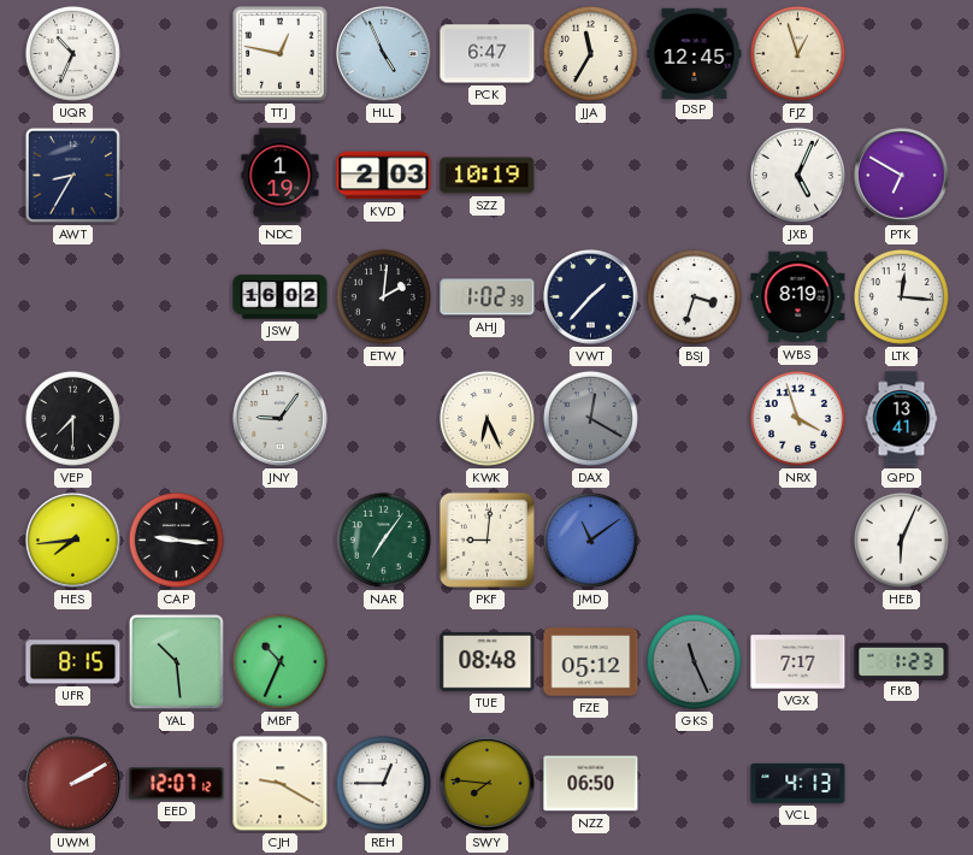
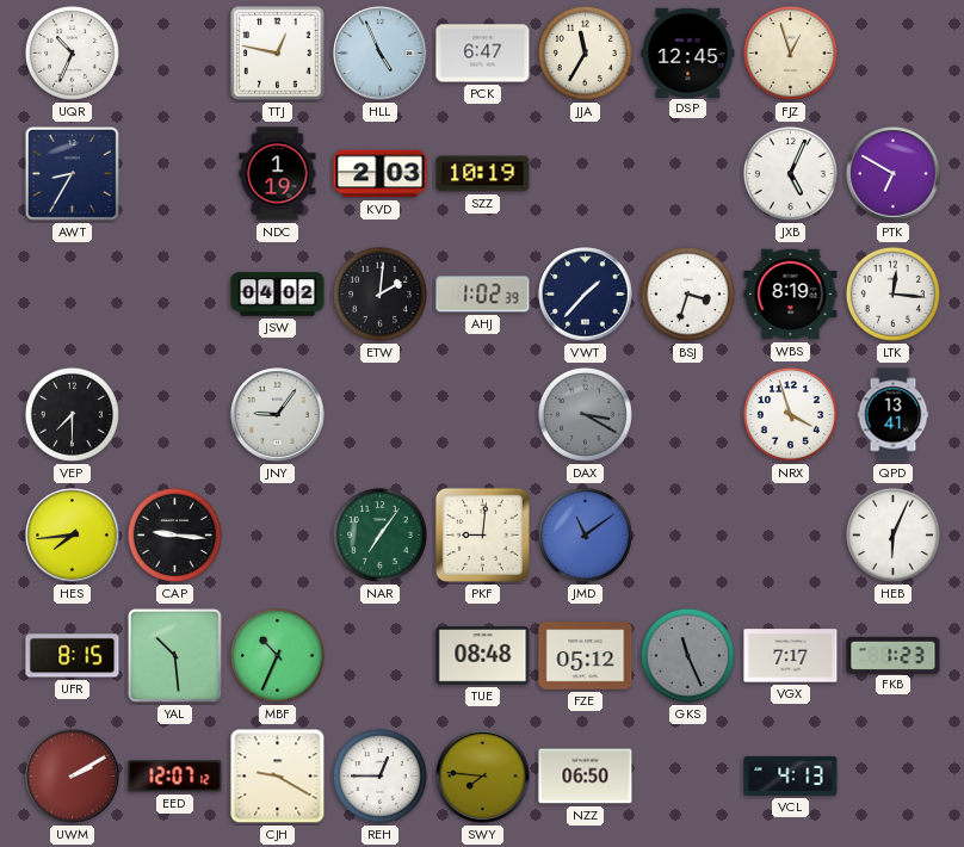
JSW: 16:02 -> 04:02
KWK: 6:26 -> none
DAX: 12:20 -> 3:20
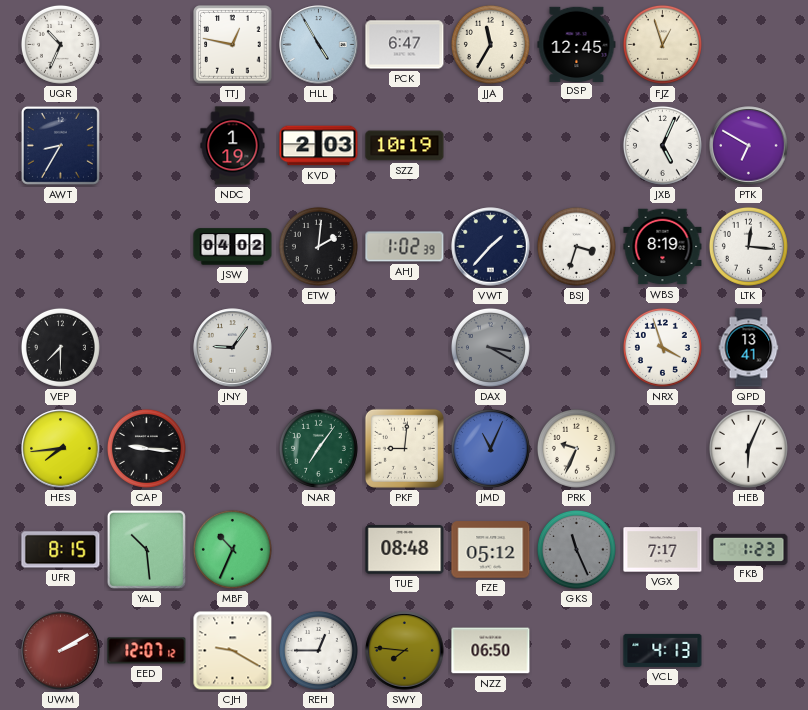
HLL: 4:56 -> 4:55
JMD: 11:09 -> 11:04
PRK: none -> 9:34
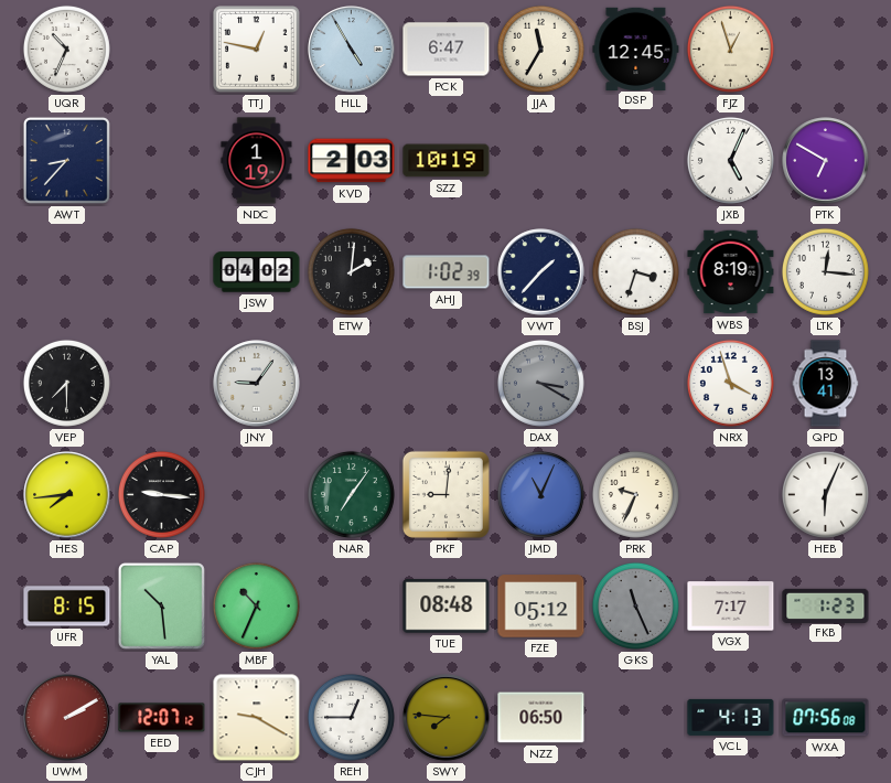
AWT: 8:35 -> 8:37
WXA: none -> 07:56
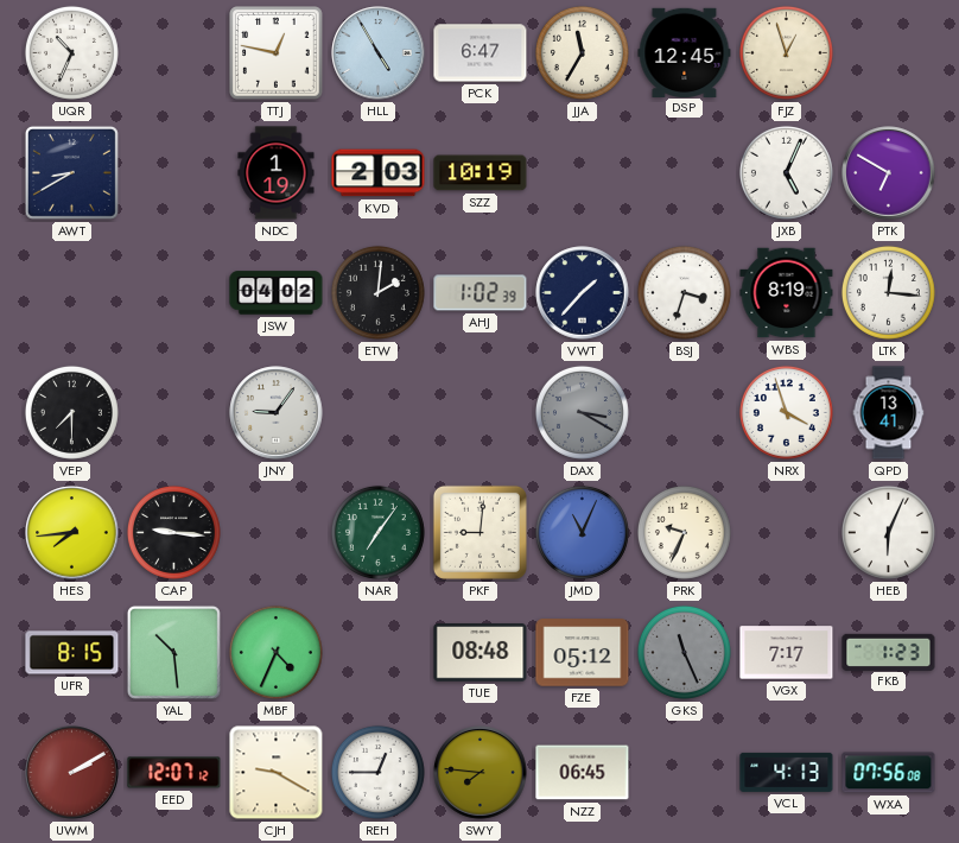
AWT: 8:37 -> 8:40
MBF: 10:34 -> 4:34
NZZ: 06:50 -> 06:45
